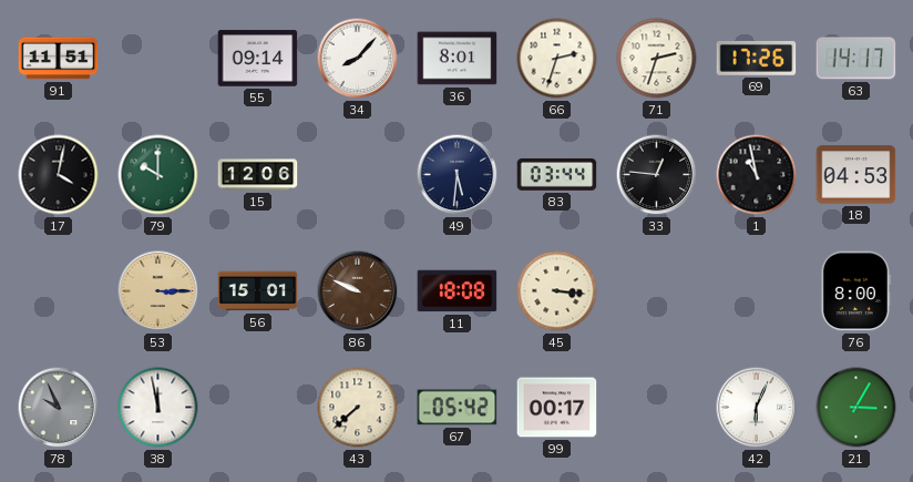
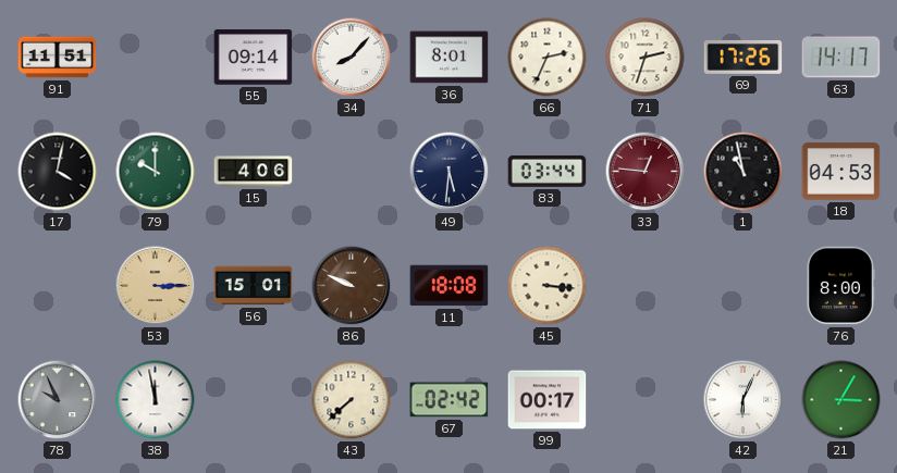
66: 2:33 -> 2:34
15: 12:06 -> 4:06
33 dial: black -> burgundy
67: 05:42 -> 02:42
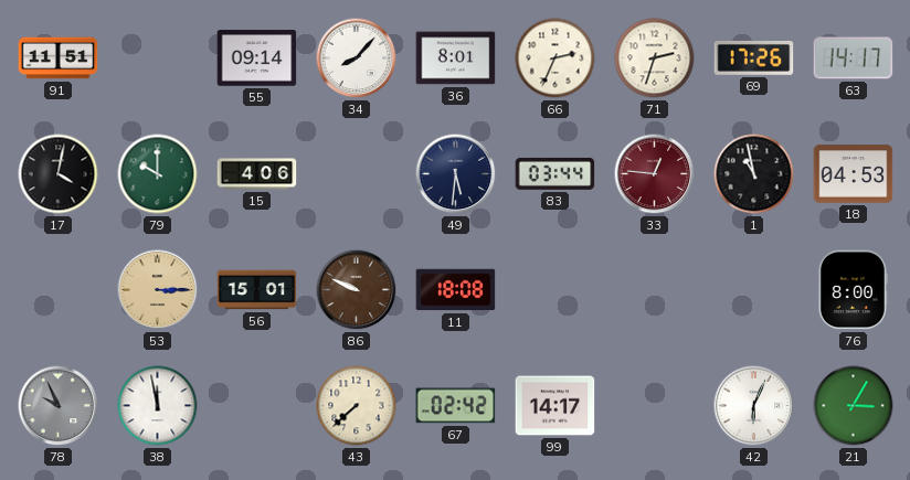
45: 3:16 -> none
99: 00:17 -> 14:17
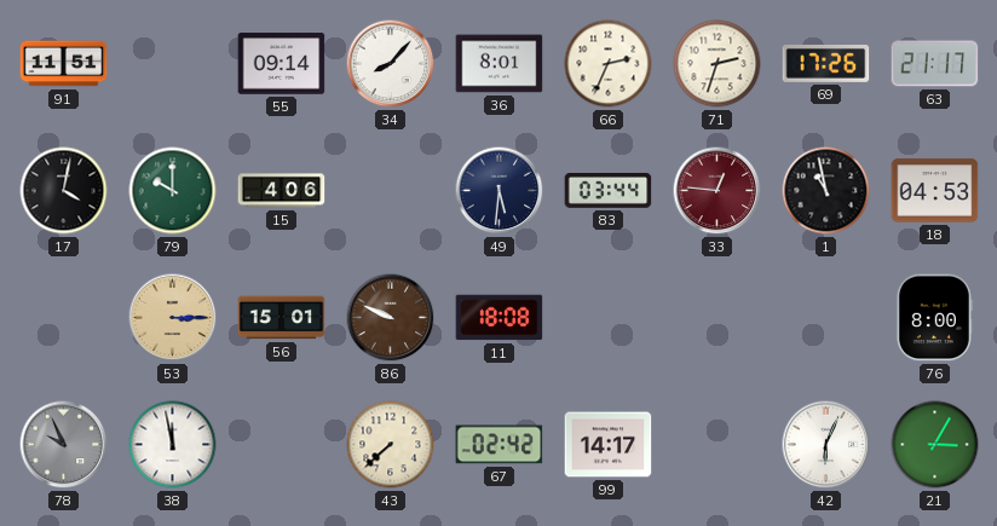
63: 14:17 -> 21:17
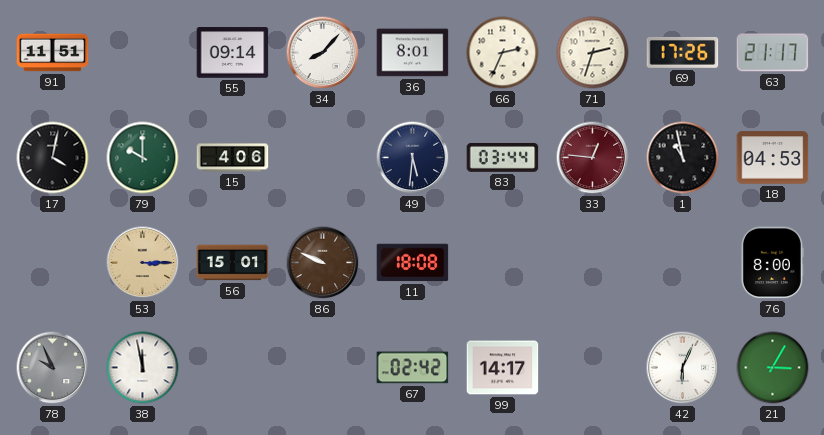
43: 7:38 -> none
